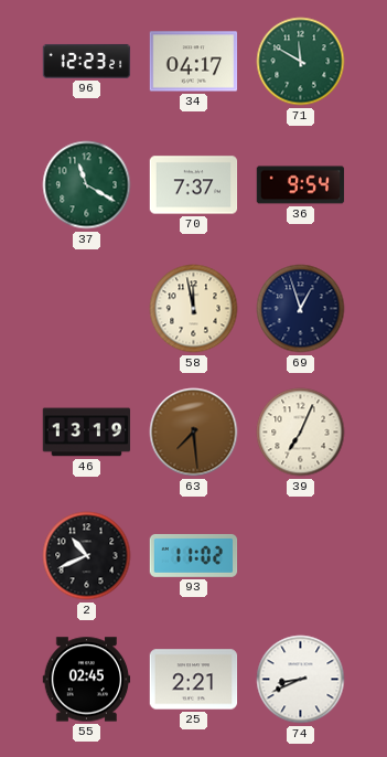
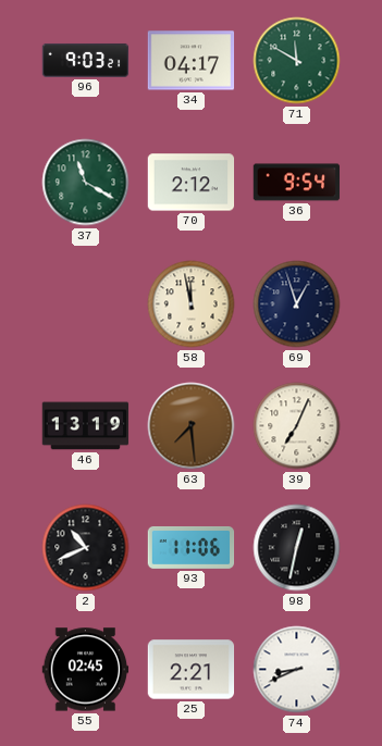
96: 12:23 -> 9:03
70: 7:37 -> 2:12
93: 11:02 -> 11:06
98: none -> 12:32
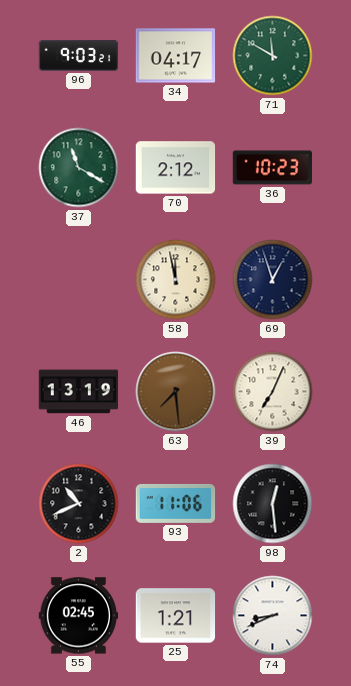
36: 9:54 -> 10:23
98: 12:32 -> 12:29
25: 2:21 -> 1:21
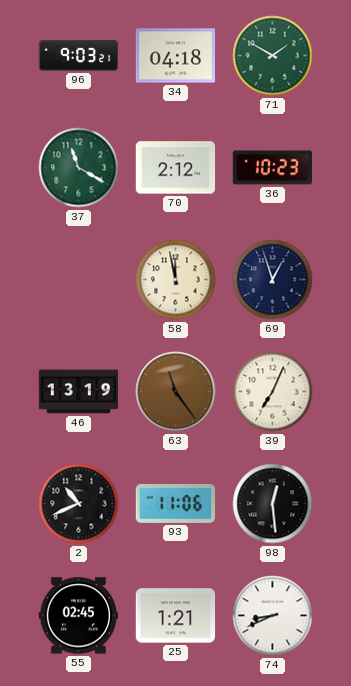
34: 04:17 -> 04:18
71: 11:50 -> 1:50
63: 7:29 -> 11:24
